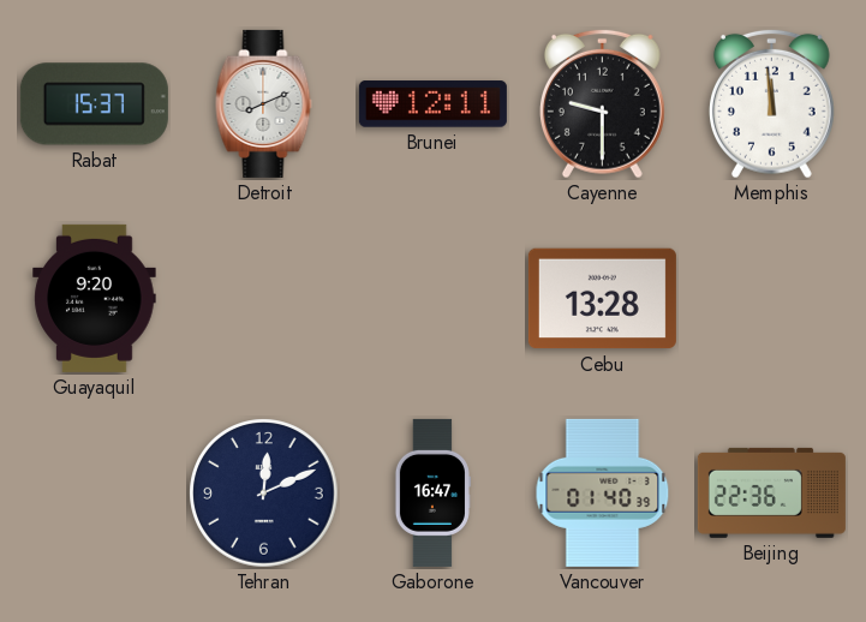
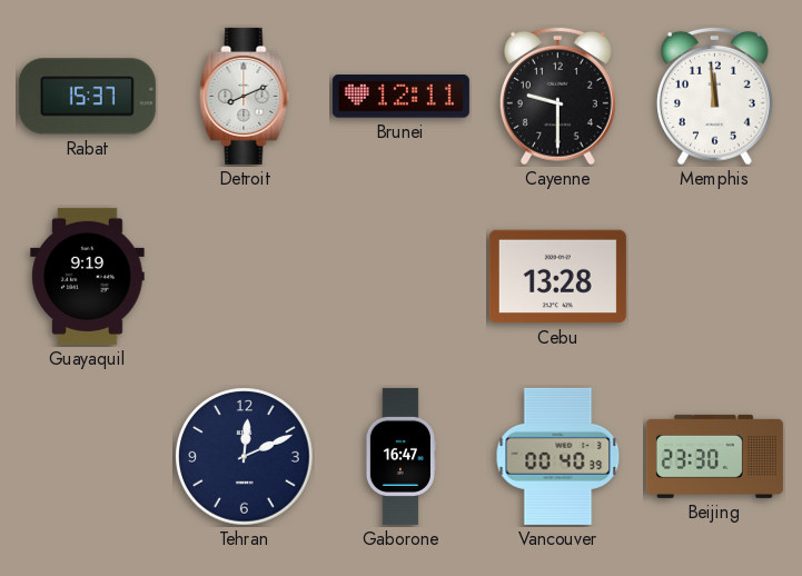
Guayaquil: 9:20 -> 9:19
Vancouver: 01:40 -> 00:40
Beijing: 22:36 -> 23:30
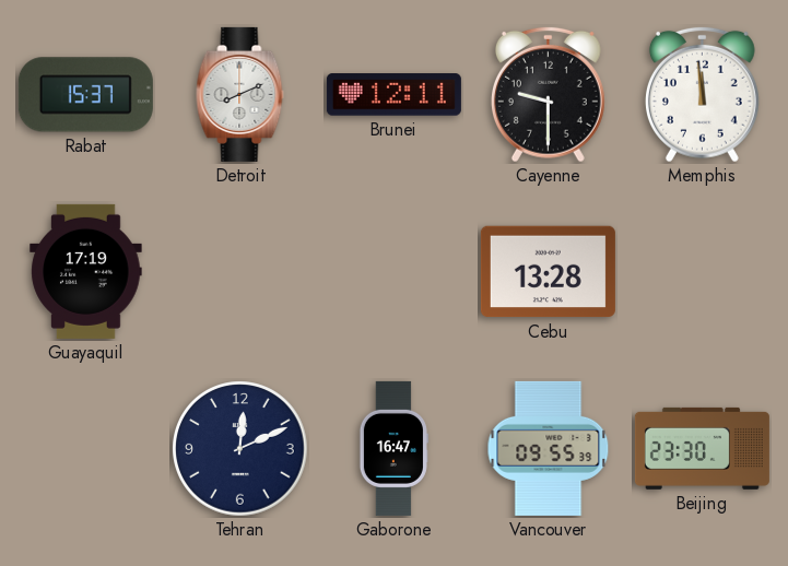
Guayaquil: 9:19 -> 17:19
Vancouver: 00:40 -> 09:55
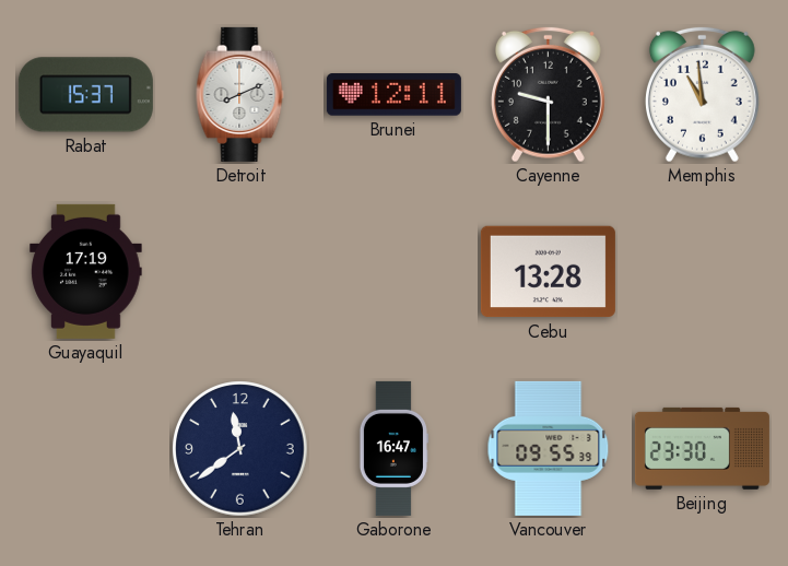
Memphis: 11:59 -> 10:59
Tehran: 12:11 -> 11:39
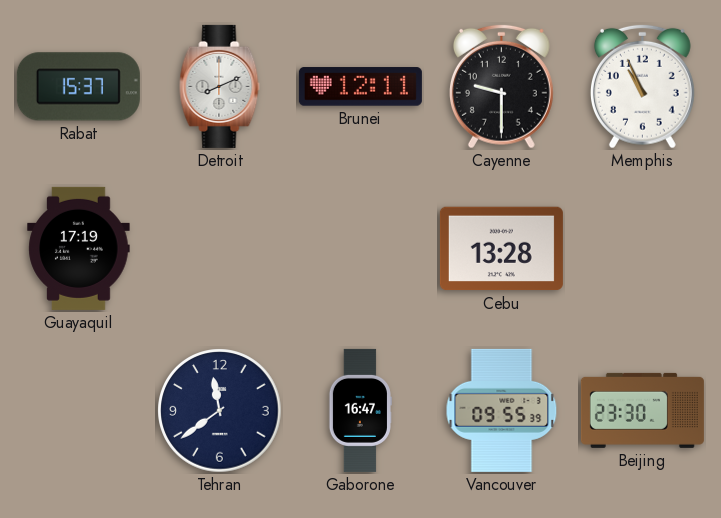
Memphis: 10:59 -> 10:56
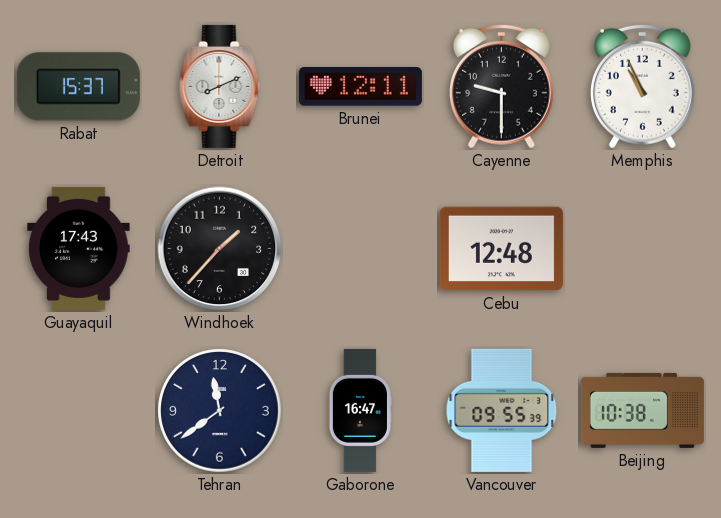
Guayaquil: 17:19 -> 17:43
Windhoek: none -> 1:37
Cebu: 13:28 -> 12:48
Beijing: 23:30 -> 10:38
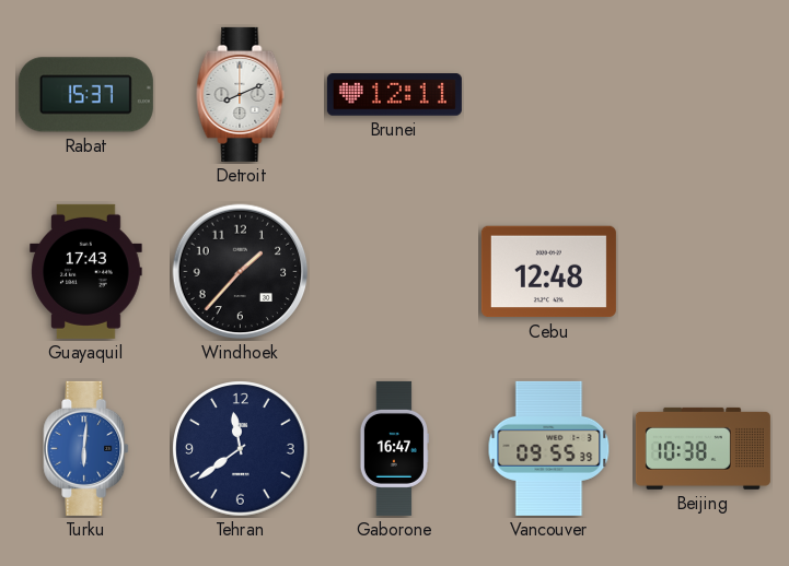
Cayenne: 9:30 -> none
Memphis: 10:56 -> none
Turku: none -> 6:01
